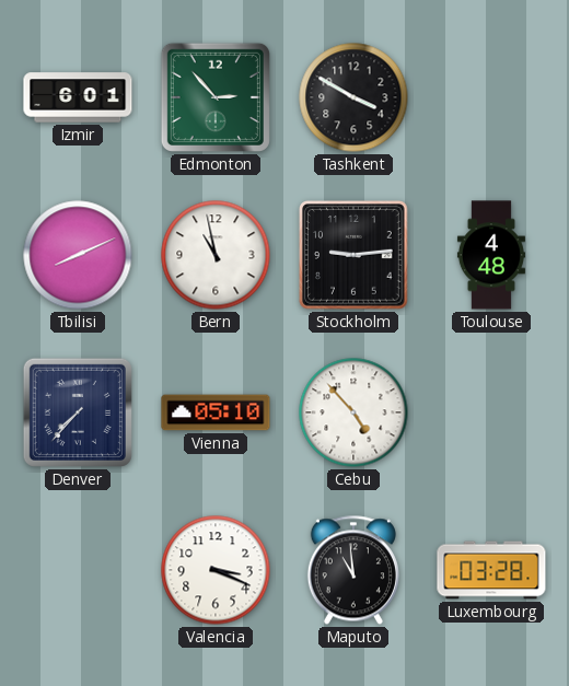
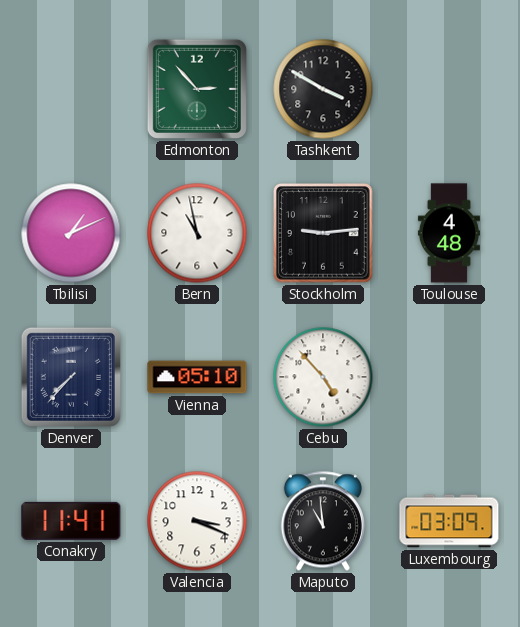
Izmir: 6:01 -> none
Tbilisi: 8:11 -> 1:11
Conakry: none -> 11:41
Luxembourg: 03:28 -> 03:09
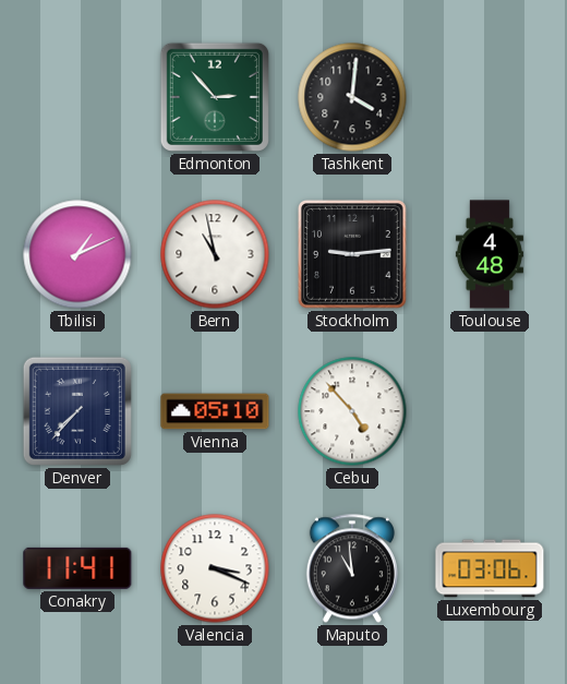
Tashkent: 3:50 -> 4:01
Luxembourg: 03:09 -> 03:06
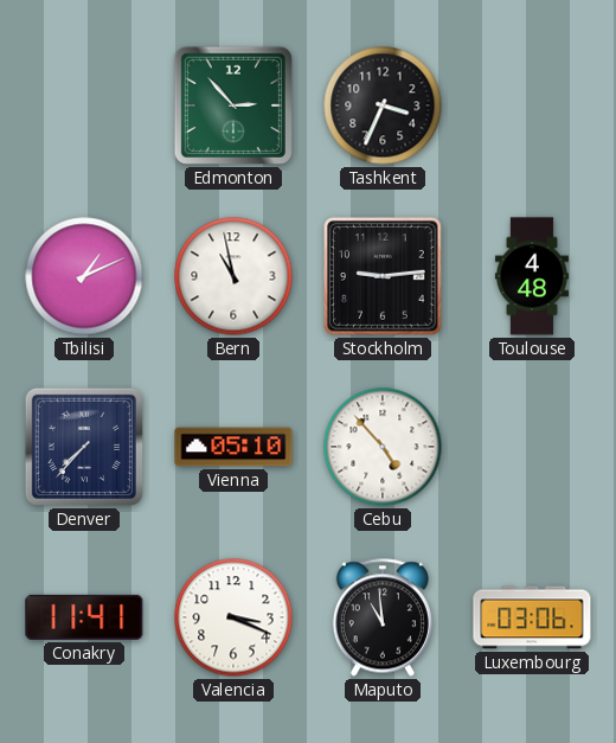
Tashkent: 4:01 -> 3:34
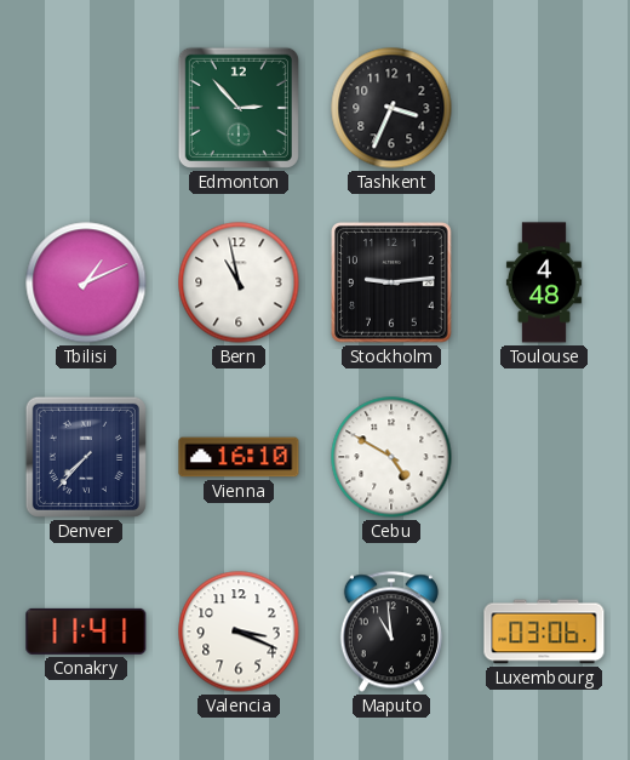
Vienna: 05:10 -> 16:10
Cebu: 4:53 -> 4:50
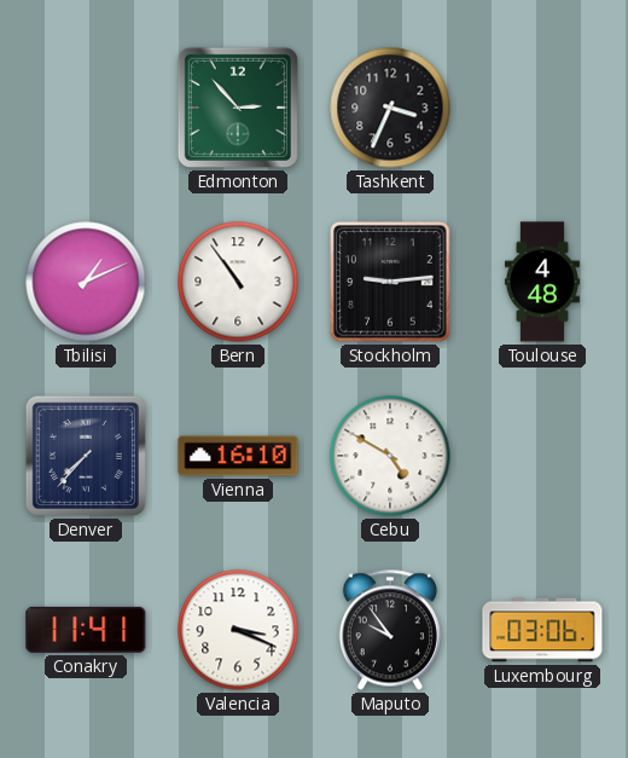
Bern: 10:58 -> 10:54
Maputo: 10:59 -> 9:54
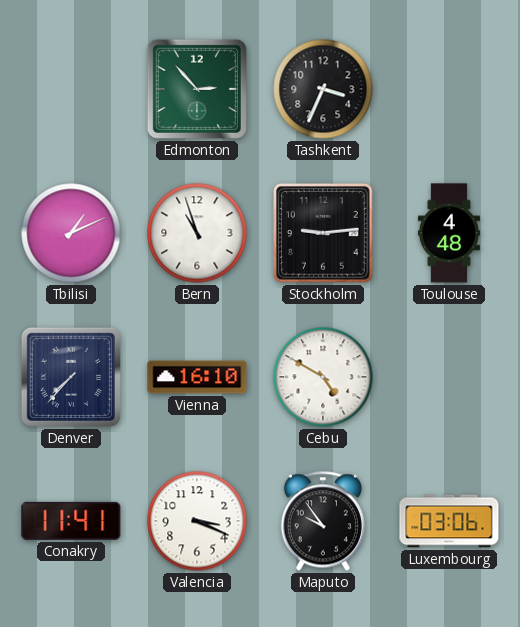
Bern: 10:54 -> 10:57
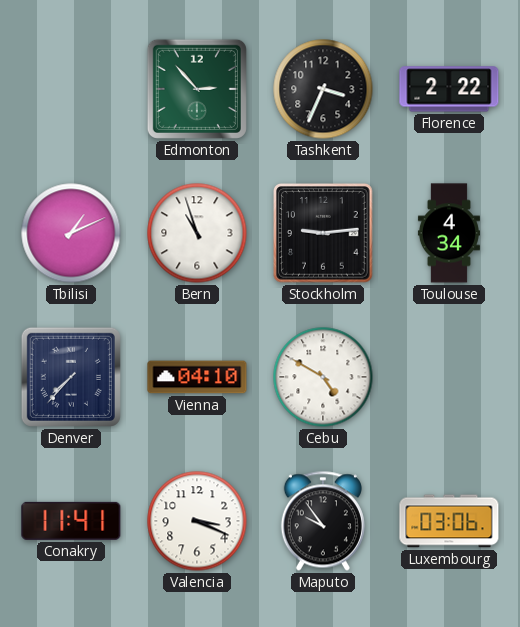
Florence: none -> 2:22
Toulouse: 4:48 -> 4:34
Vienna: 16:10 -> 04:10
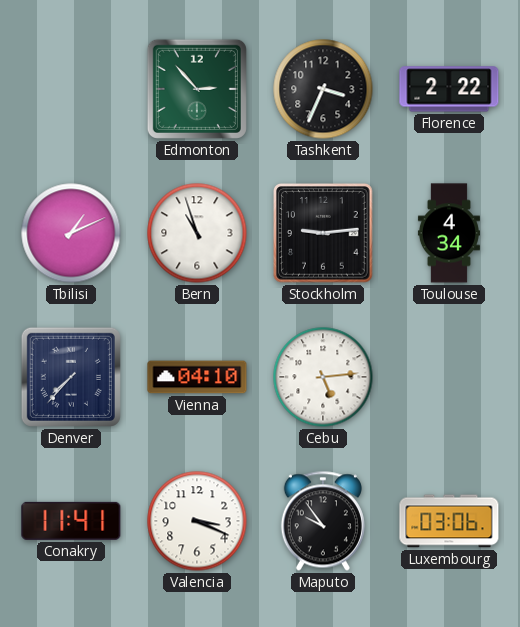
Cebu: 4:50 -> 5:14
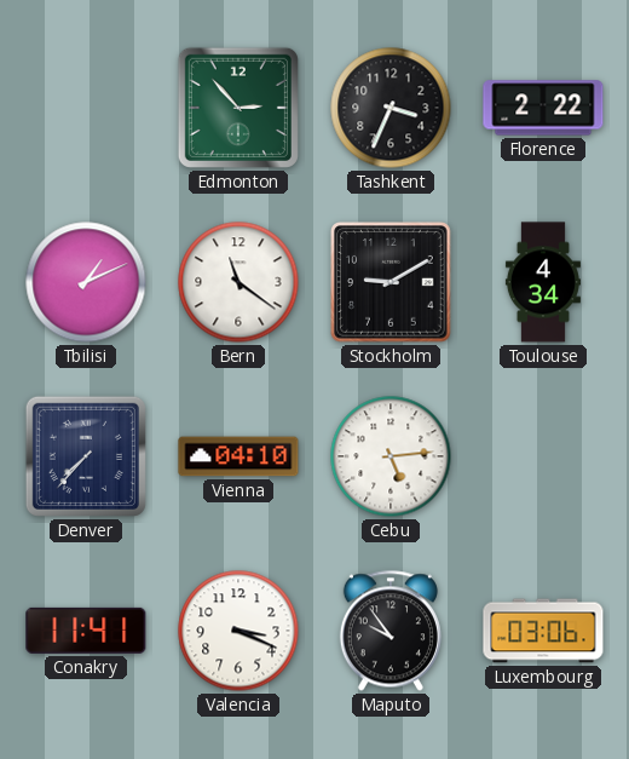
Bern: 10:57 -> 11:21
Stockholm: 9:14 -> 9:10
